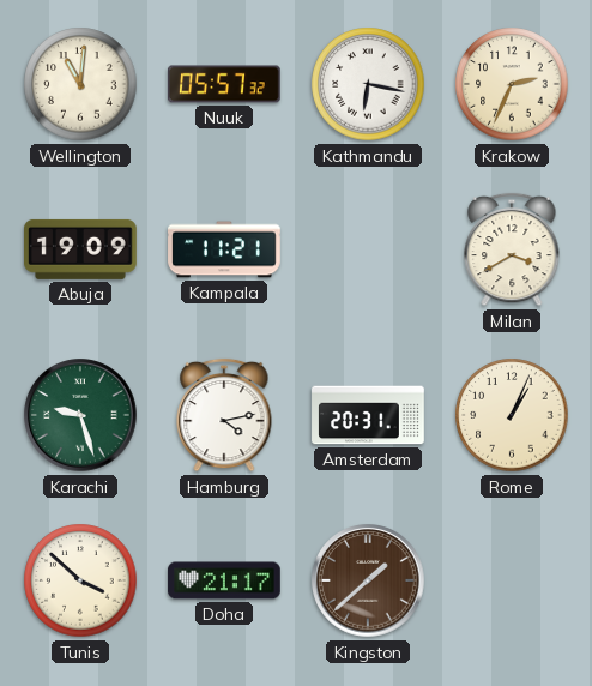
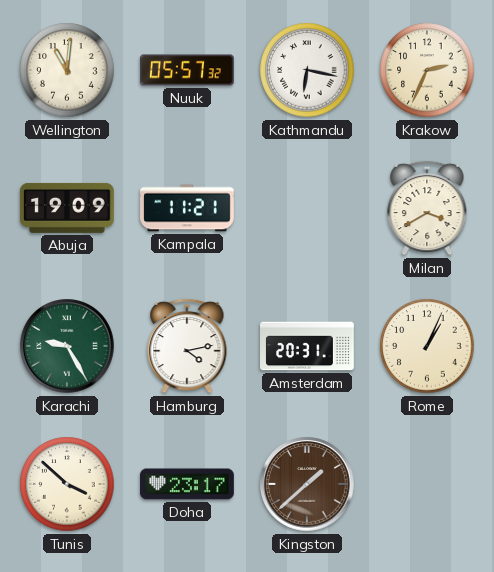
Karachi: 9:27 -> 9:25
Doha: 21:17 -> 23:17
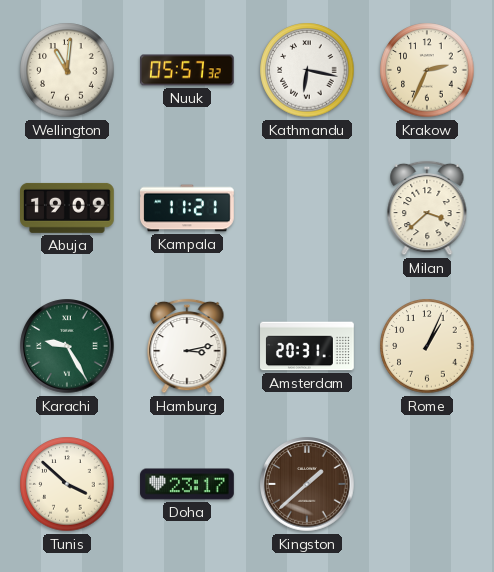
Milan: 3:40 -> 3:38
Hamburg: 4:13 -> 3:13
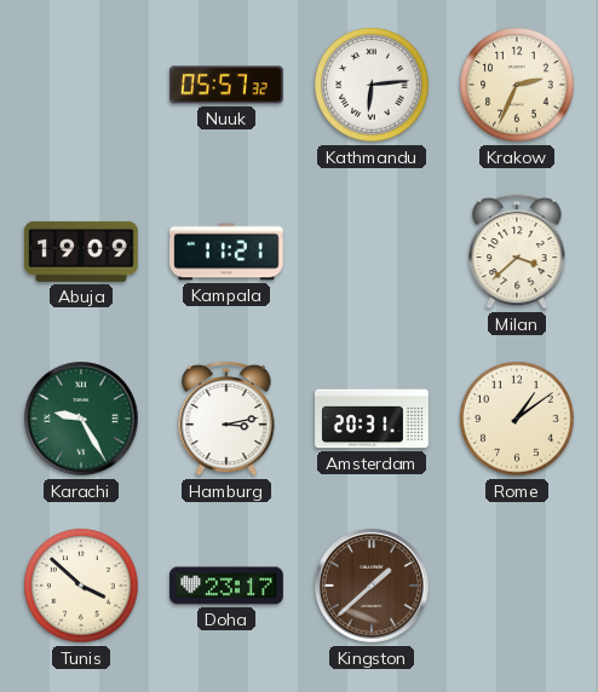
Wellington: 11:01 -> none
Kathmandu: 6:17 -> 6:14
Rome: 1:04 -> 1:09
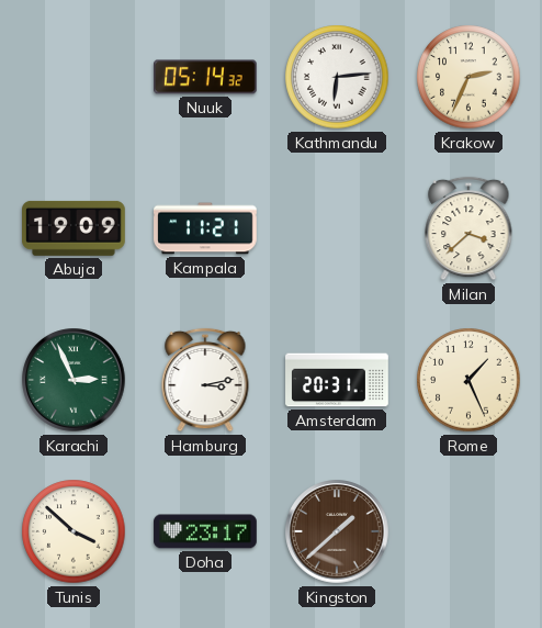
Nuuk: 05:57 -> 05:14
Karachi: 9:25 -> 2:56
Rome: 1:09 -> 1:26
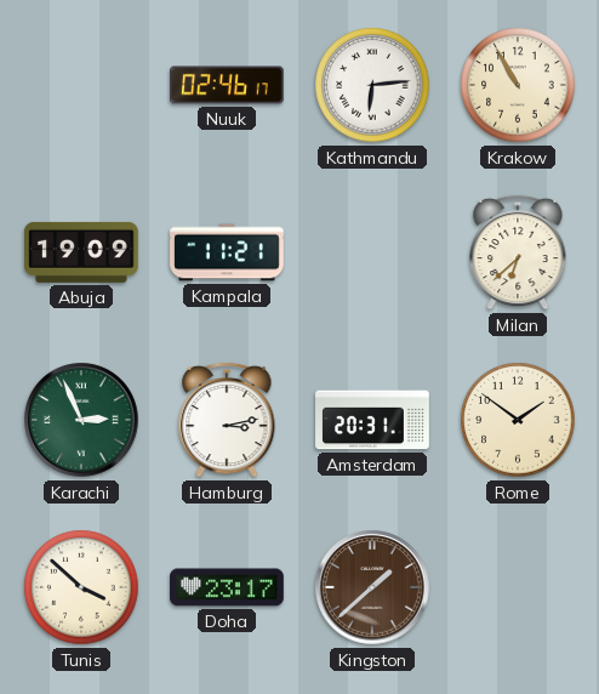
Nuuk: 05:14 -> 02:46
Krakow: 2:34 -> 10:55
Milan: 3:38 -> 6:38
Rome: 1:26 -> 1:51
